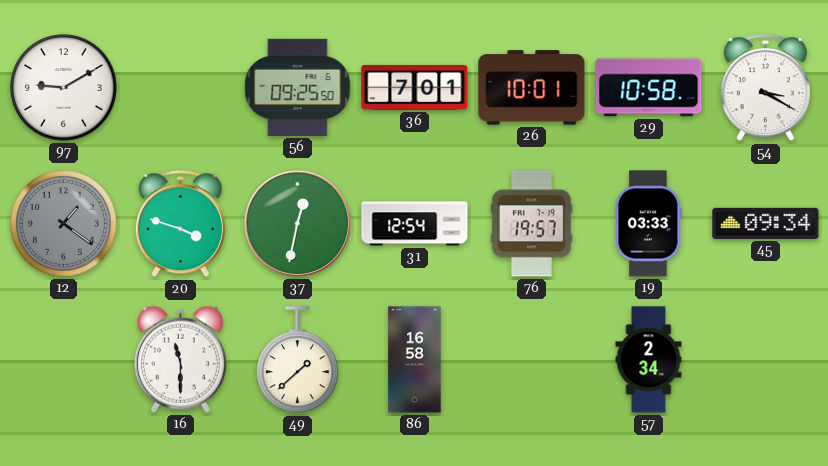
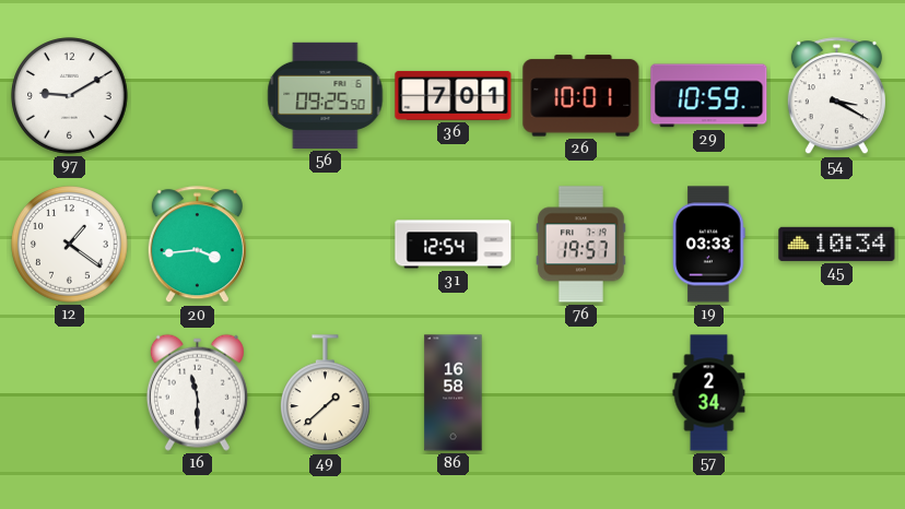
29: 10:58 -> 10:59
12 dial: grey -> white
20: 3:48 -> 3:44
37: 12:32 -> none
45: 09:34 -> 10:34
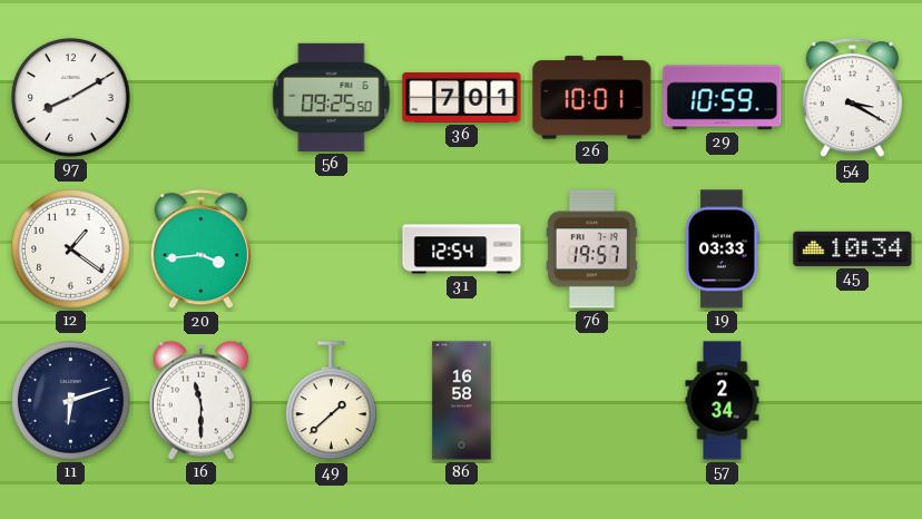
97: 9:10 -> 8:10
11: none -> 6:12
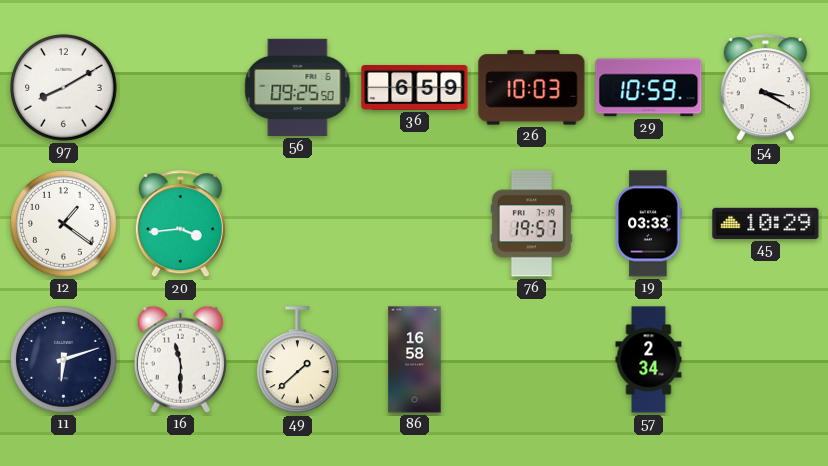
36: 7:01 -> 6:59
26: 10:01 -> 10:03
31: 12:54 -> none
45: 10:34 -> 10:29
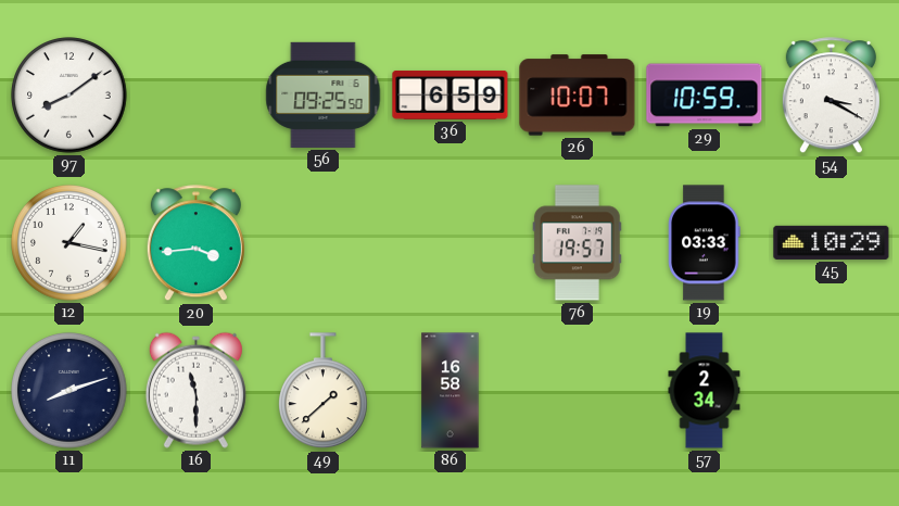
97: 8:10 -> 8:09
26: 10:03 -> 10:07
12: 1:21 -> 1:17
11: 6:12 -> 8:12
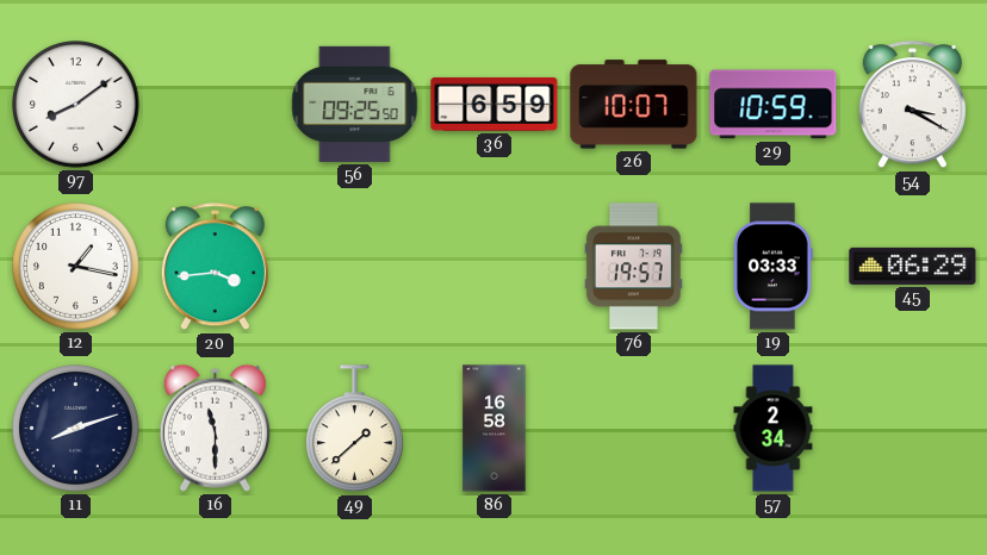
45: 10:29 -> 06:29
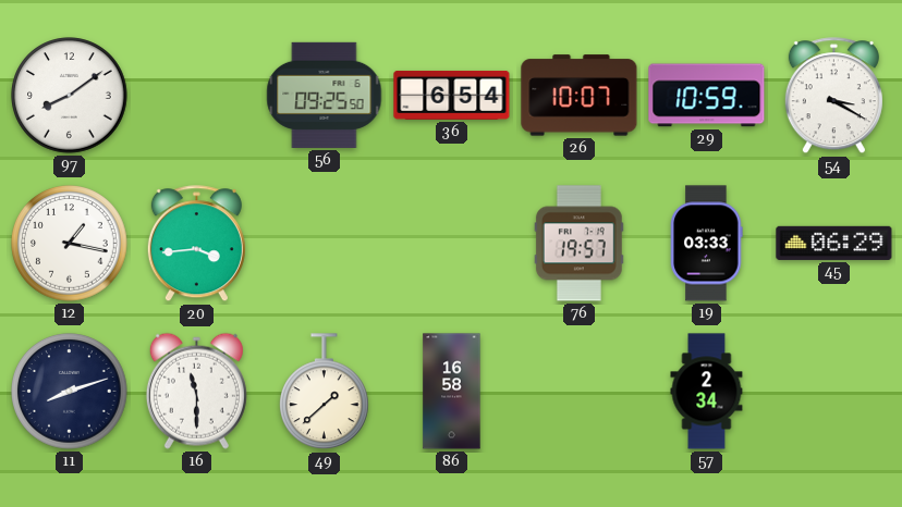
36: 6:59 -> 6:54
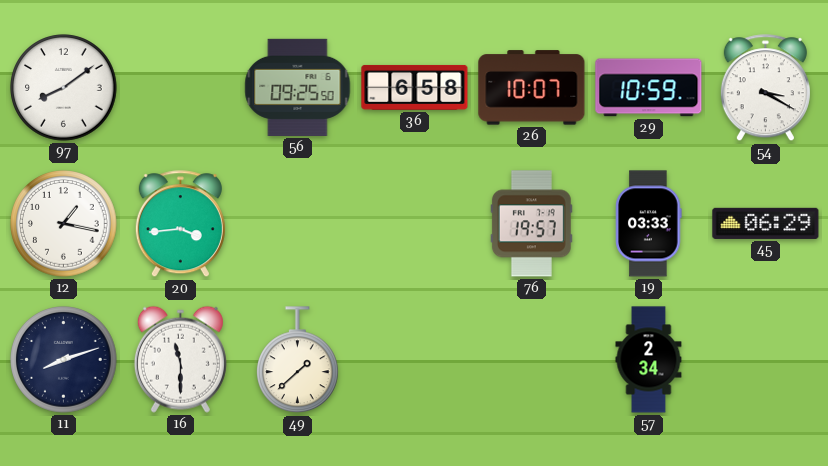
36: 6:54 -> 6:58
86: 16:58 -> none
